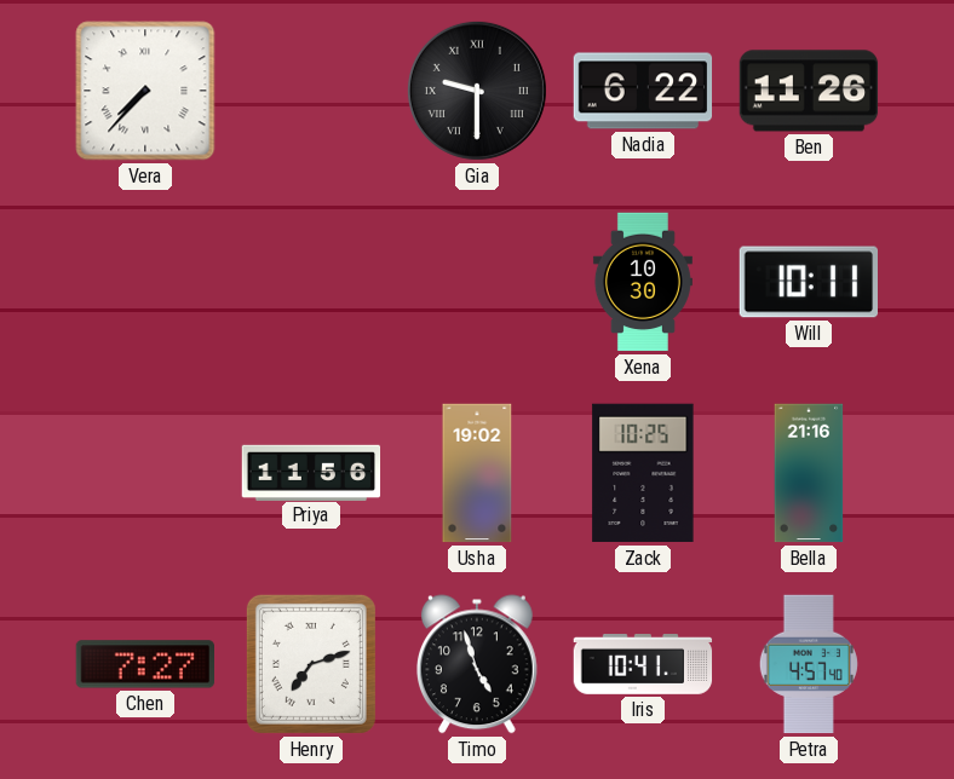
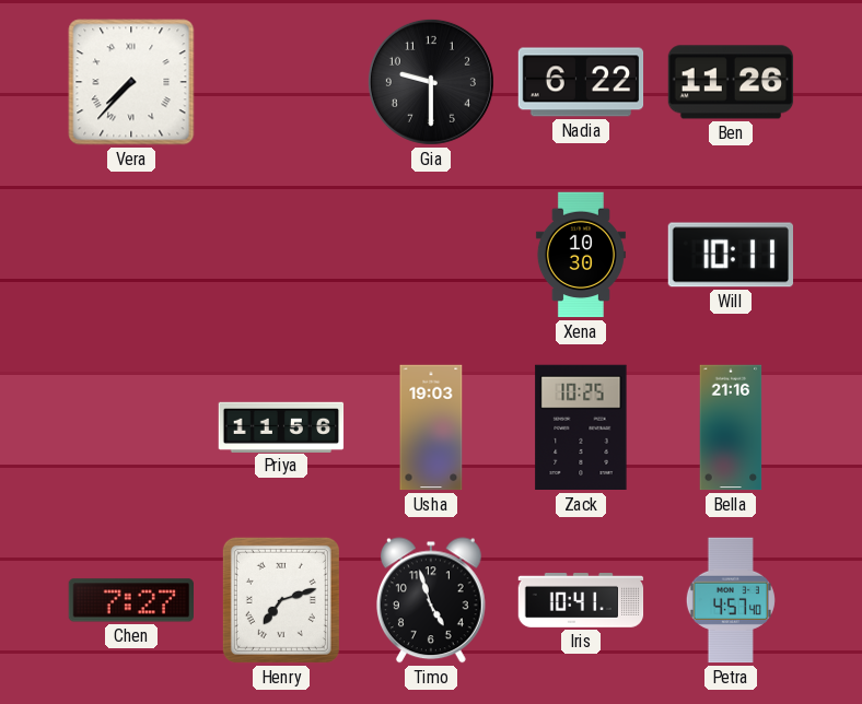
Gia numerals: Roman -> Arabic
Usha: 19:02 -> 19:03
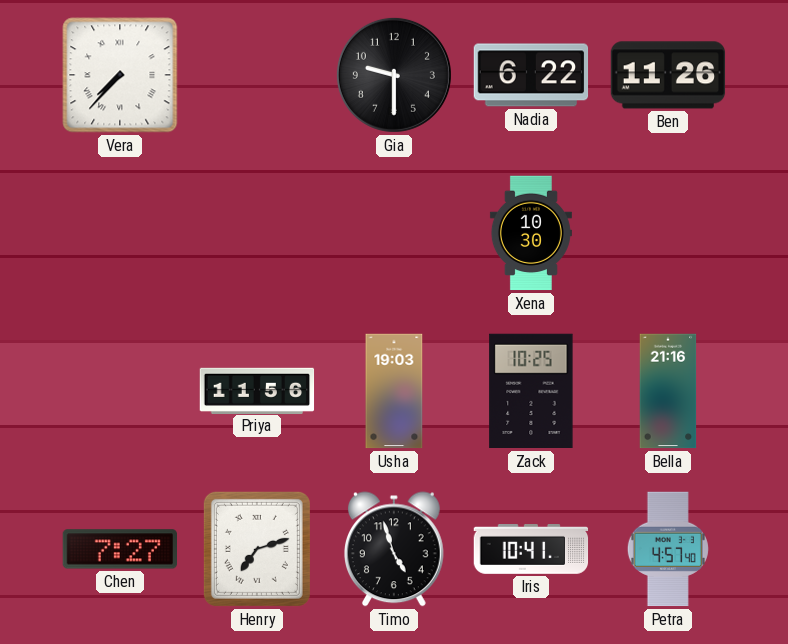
Will: 10:11 -> none
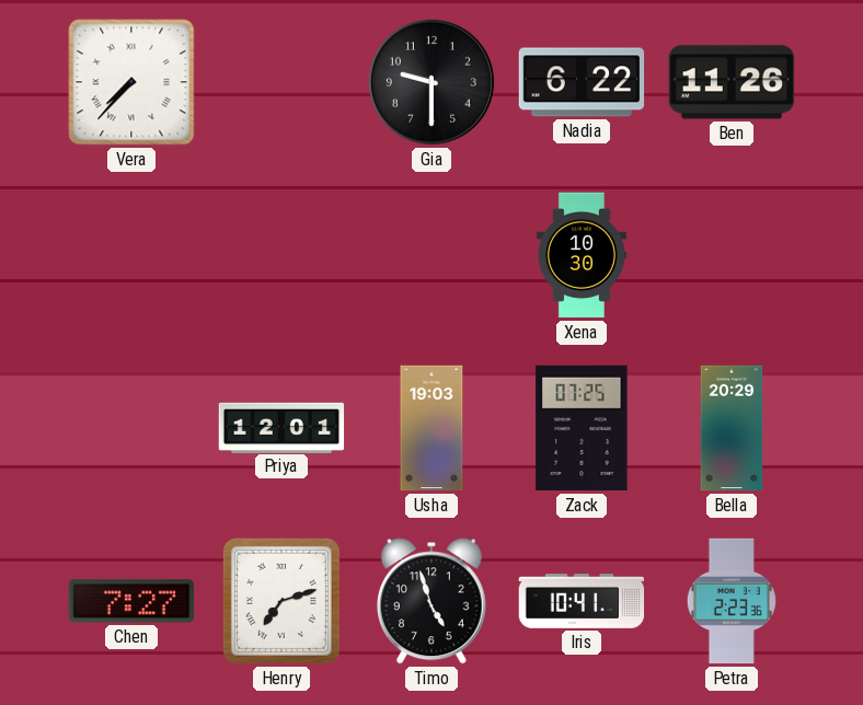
Priya: 11:56 -> 12:01
Zack: 10:25 -> 07:25
Bella: 21:16 -> 20:29
Petra: 4:57 -> 2:23
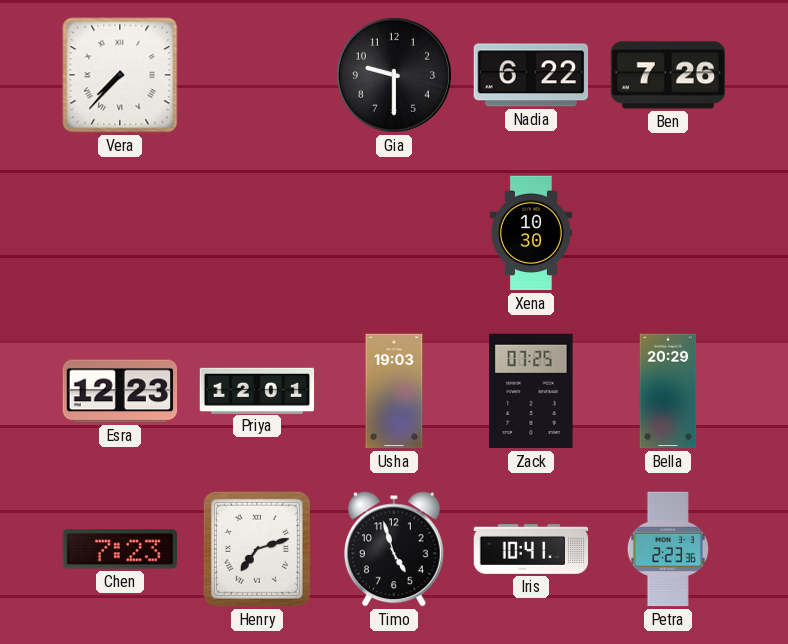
Ben: 11:26 -> 7:26
Esra: none -> 12:23
Chen: 7:27 -> 7:23
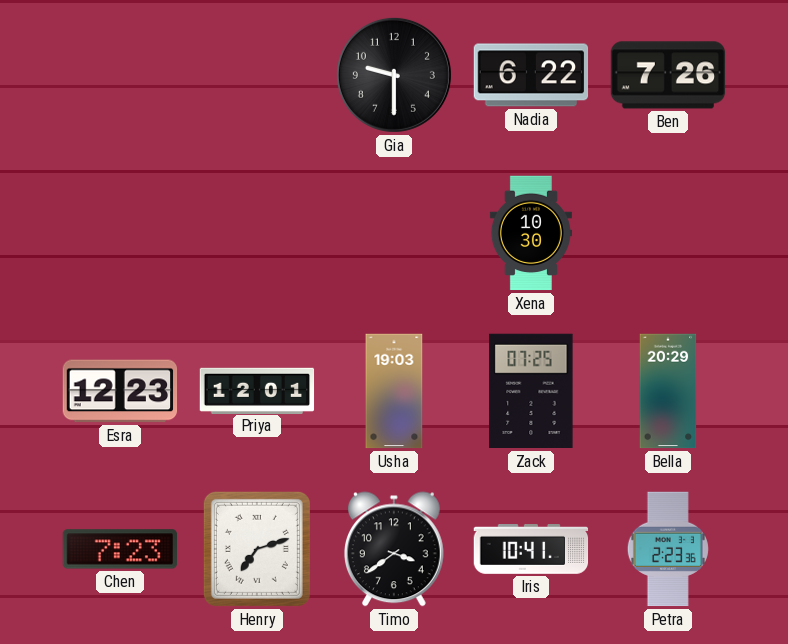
Vera: 7:37 -> none
Timo: 4:57 -> 3:39
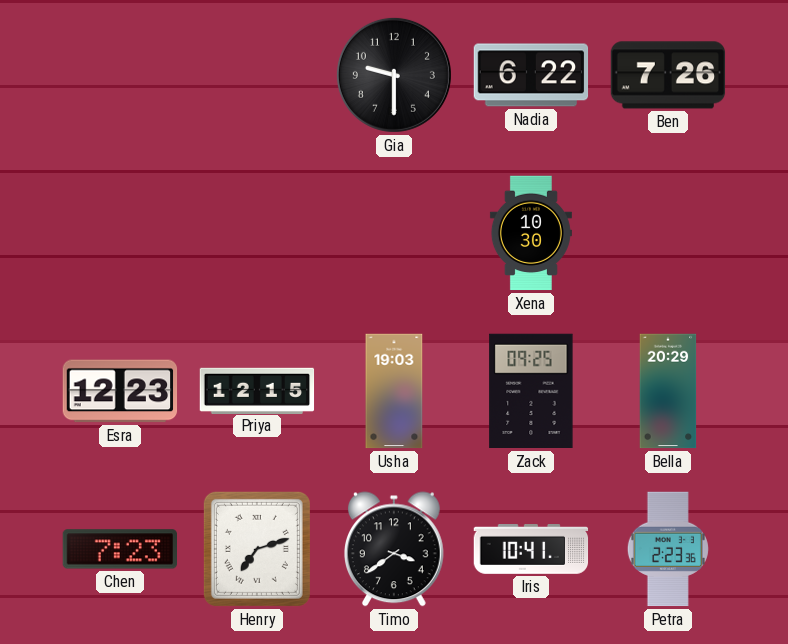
Priya: 12:01 -> 12:15
Zack: 07:25 -> 09:25
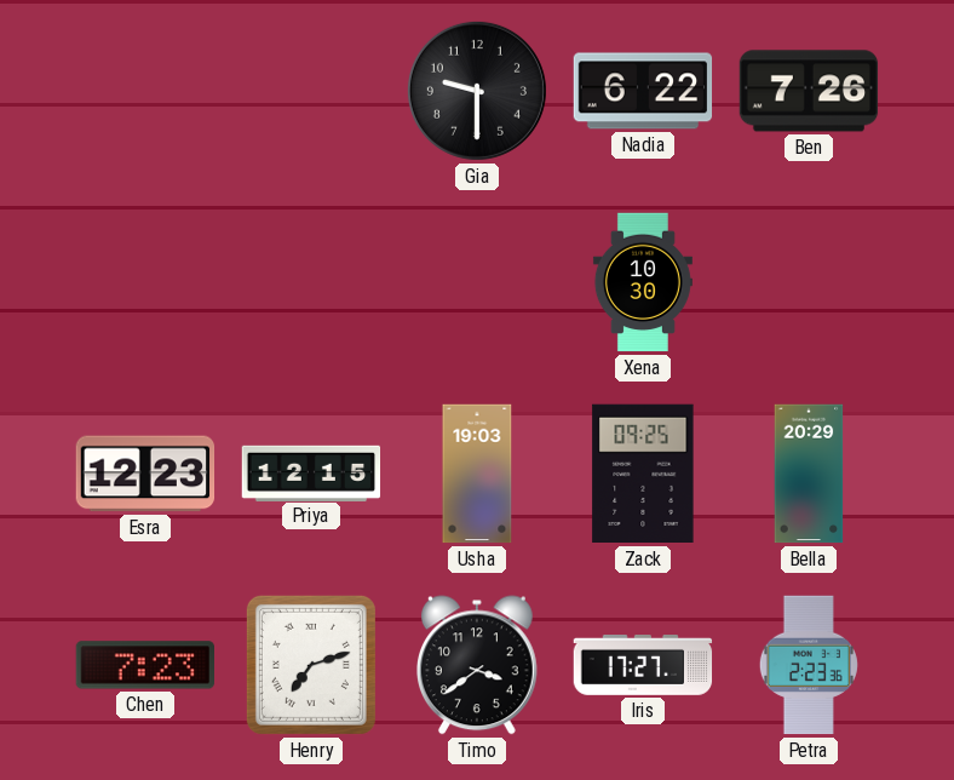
Iris: 10:41 -> 17:27
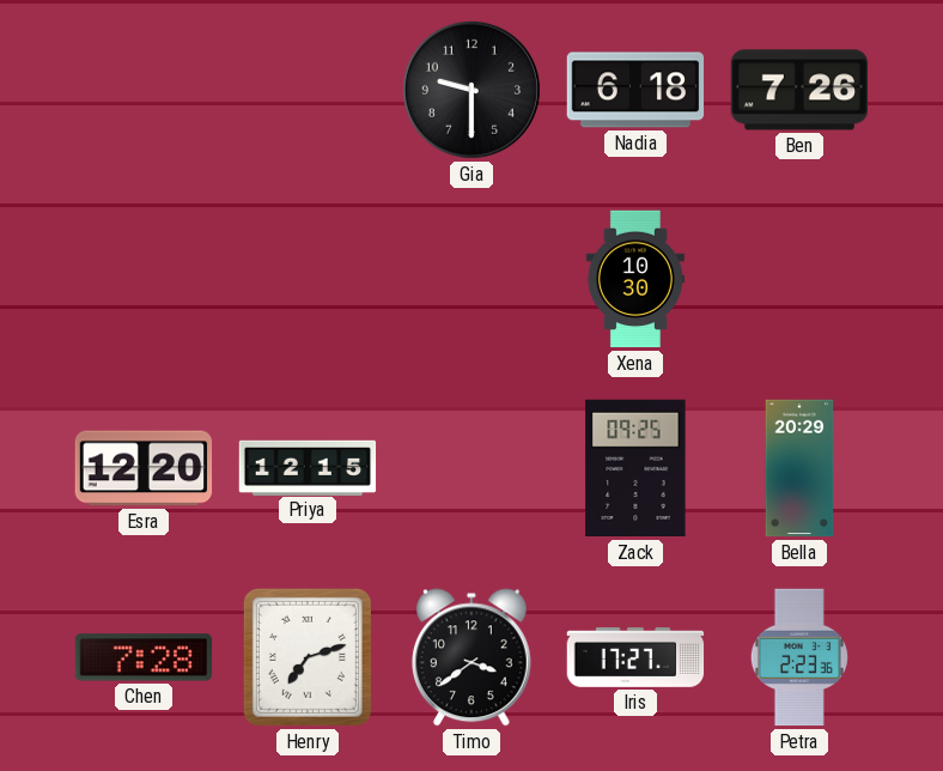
Nadia: 6:22 -> 6:18
Esra: 12:23 -> 12:20
Usha: 19:03 -> none
Chen: 7:23 -> 7:28
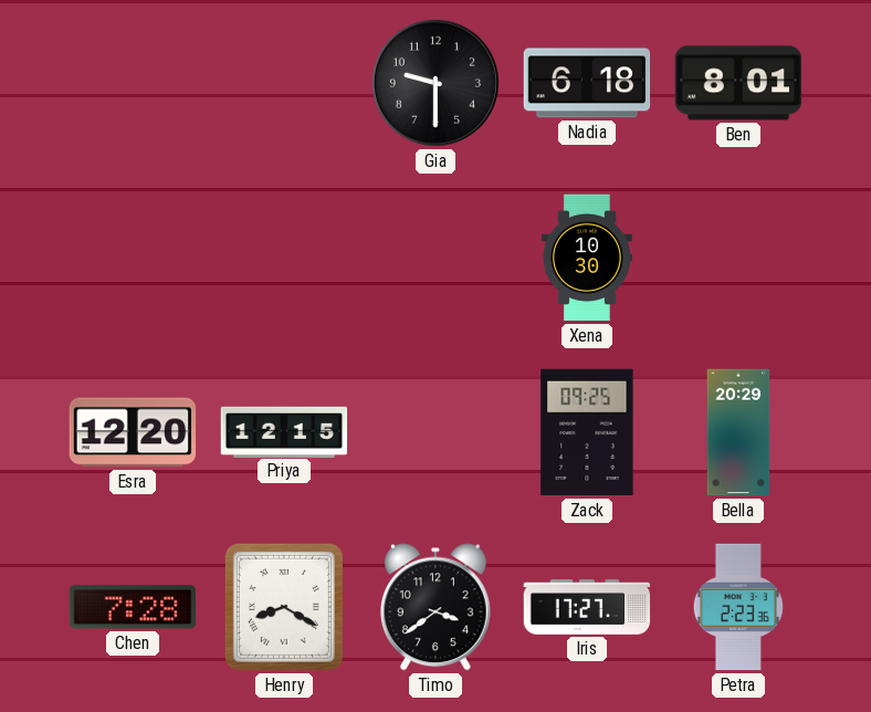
Ben: 7:26 -> 8:01
Henry: 7:12 -> 8:20
